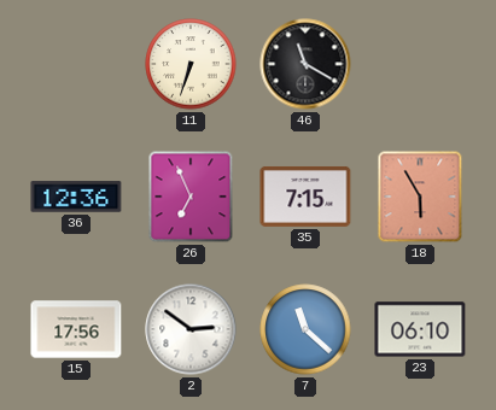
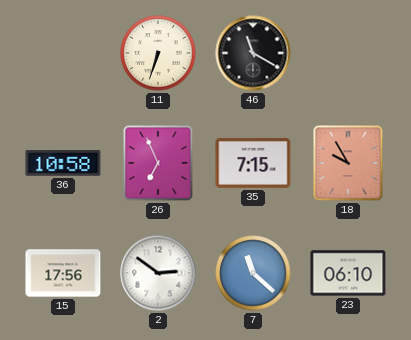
36: 12:36 -> 10:58
18: 5:55 -> 9:55
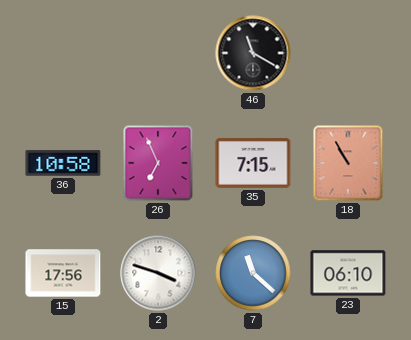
11: 6:33 -> none
18: 9:55 -> 10:55
2: 2:51 -> 3:48
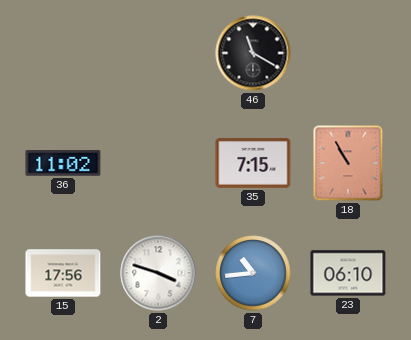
36: 10:58 -> 11:02
26: 6:56 -> none
7: 11:22 -> 10:44
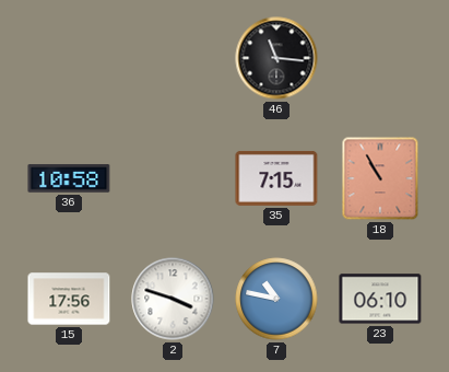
46: 11:20 -> 11:16
36: 11:02 -> 10:58
7: 10:44 -> 10:47
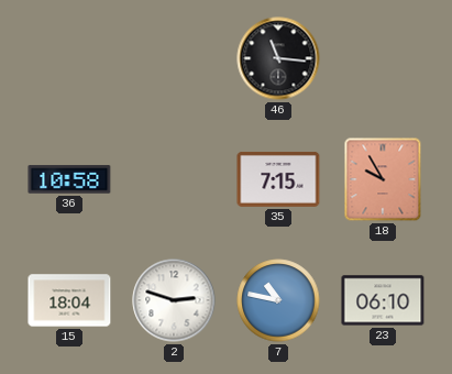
18: 10:55 -> 9:55
15: 17:56 -> 18:04
2: 3:48 -> 2:48
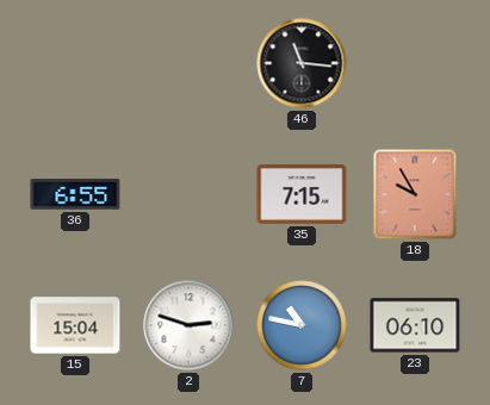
36: 10:58 -> 6:55
15: 18:04 -> 15:04
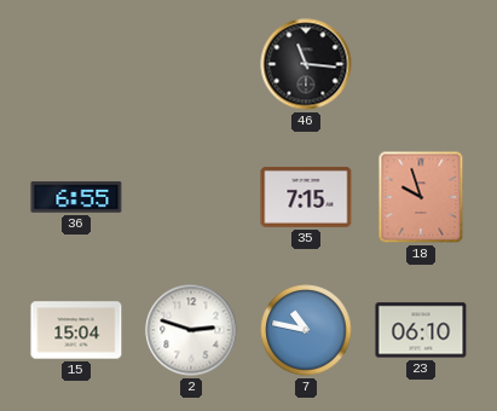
18: 9:55 -> 9:57
